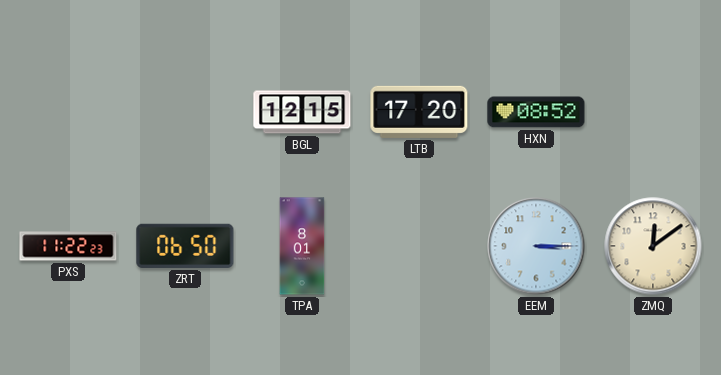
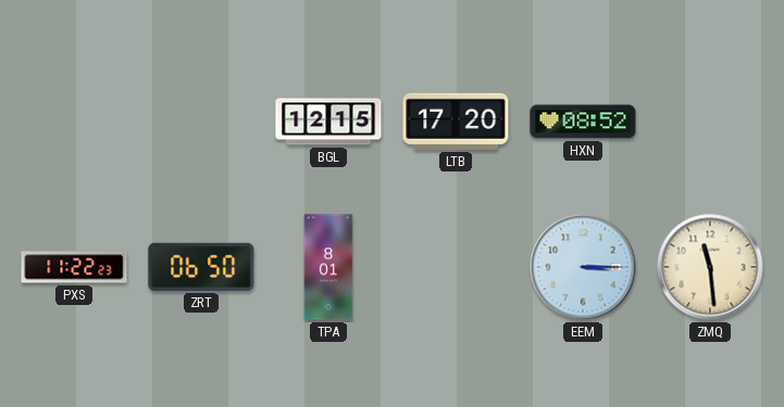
ZMQ: 12:09 -> 11:29
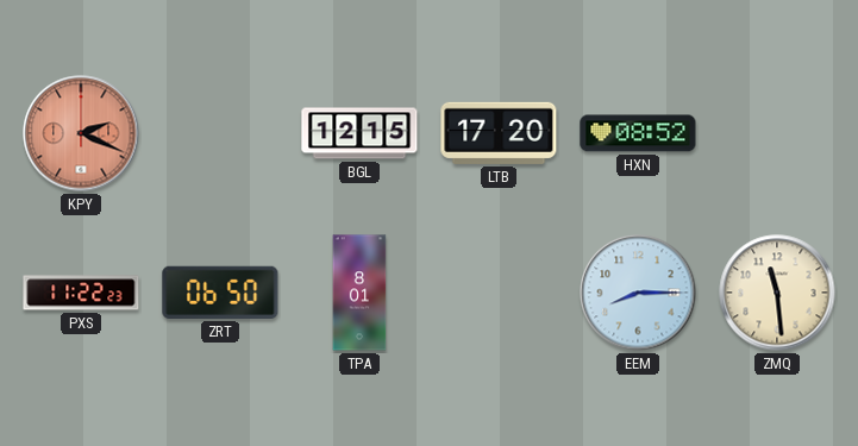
KPY: none -> 2:19
EEM: 3:15 -> 8:15
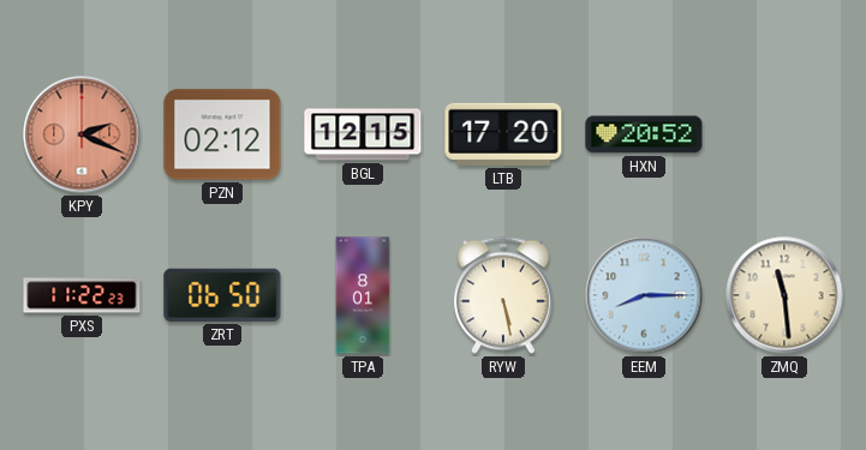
PZN: none -> 02:12
HXN: 08:52 -> 20:52
RYW: none -> 5:28
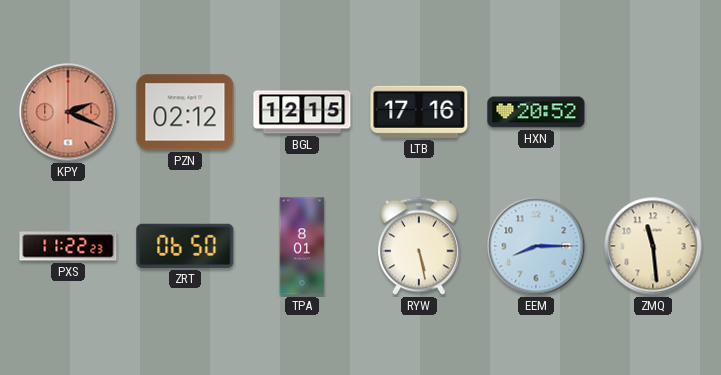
LTB: 17:20 -> 17:16
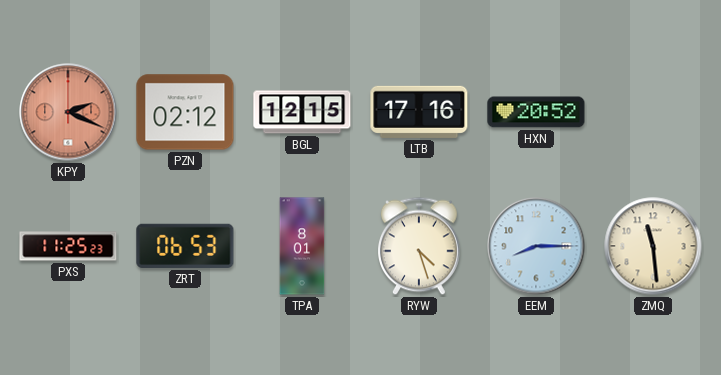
PXS: 11:22 -> 11:25
ZRT: 06:50 -> 06:53
RYW: 5:28 -> 4:27
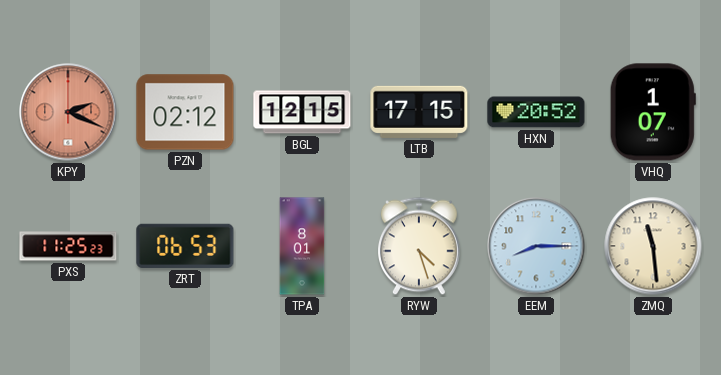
LTB: 17:16 -> 17:15
VHQ: none -> 1:07
